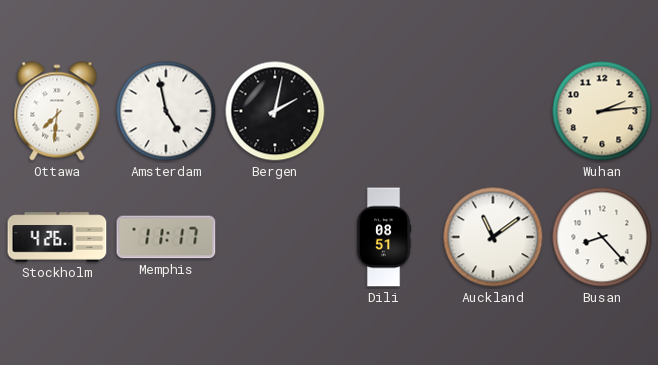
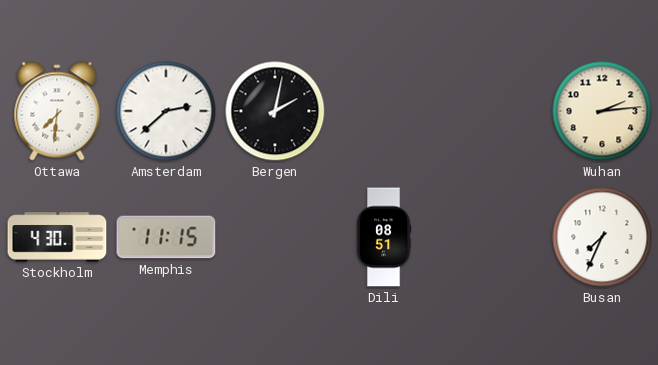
Amsterdam: 4:58 -> 2:38
Stockholm: 4:26 -> 4:30
Memphis: 11:17 -> 11:15
Auckland: 11:09 -> none
Busan: 8:23 -> 7:34
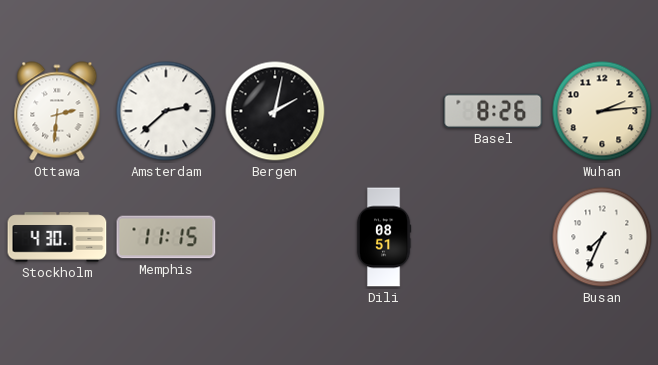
Ottawa: 7:31 -> 2:31
Basel: none -> 8:26
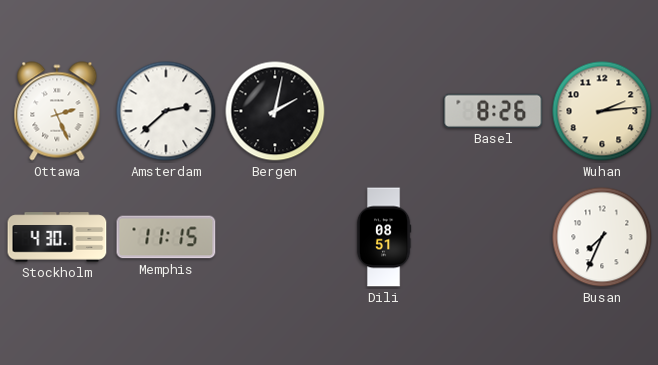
Ottawa: 2:31 -> 2:26
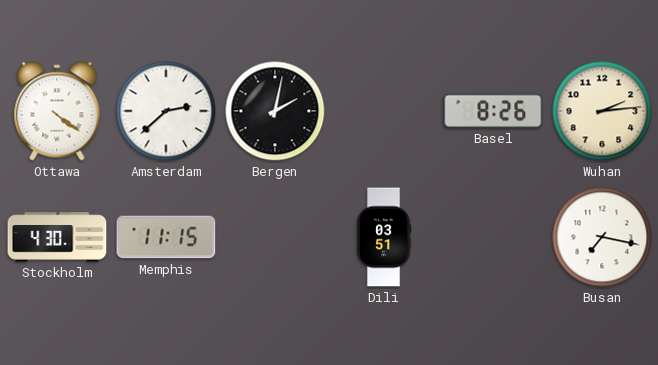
Ottawa: 2:26 -> 4:21
Dili: 08:51 -> 03:51
Busan: 7:34 -> 7:17
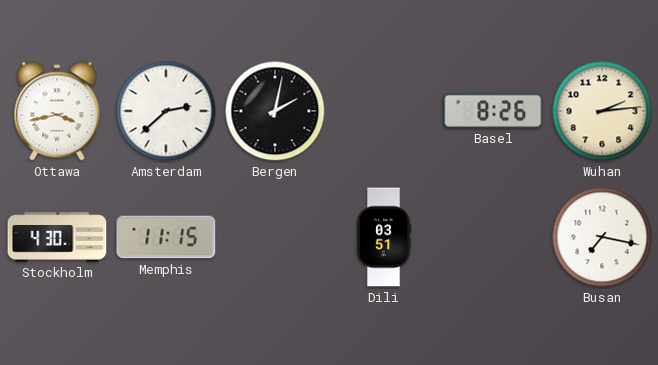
Ottawa: 4:21 -> 3:43
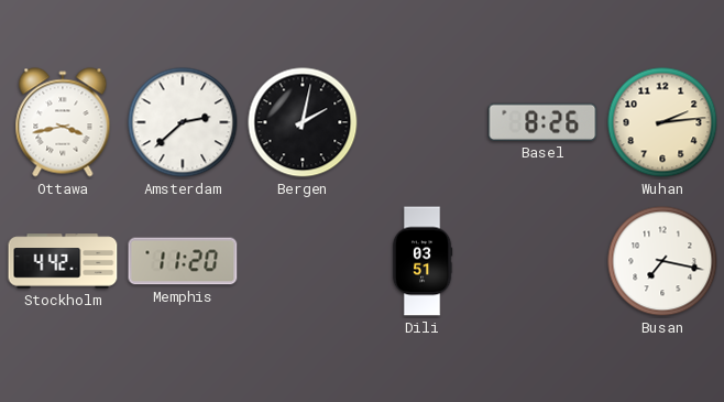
Stockholm: 4:30 -> 4:42
Memphis: 11:15 -> 11:20
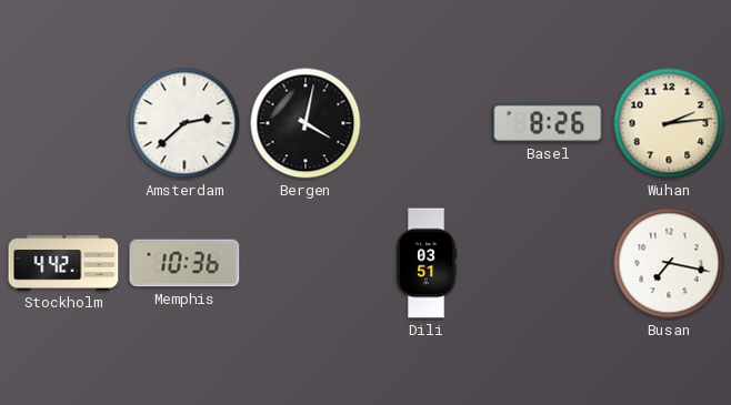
Ottawa: 3:43 -> none
Bergen: 2:02 -> 4:02
Memphis: 11:20 -> 10:36
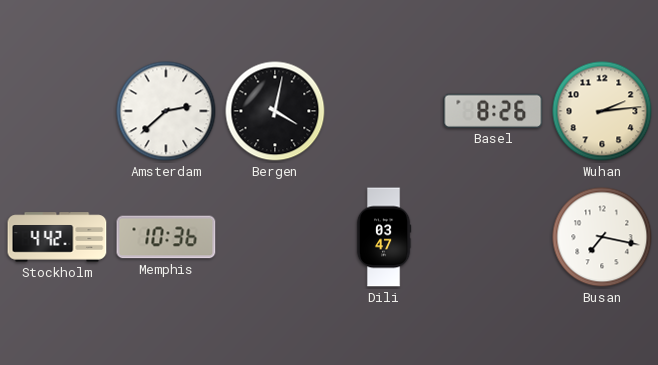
Dili: 03:51 -> 03:47
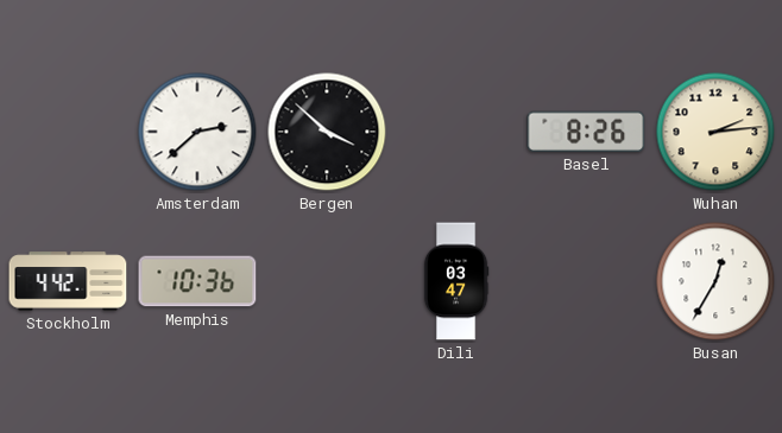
Bergen: 4:02 -> 3:52
Busan: 7:17 -> 12:35
